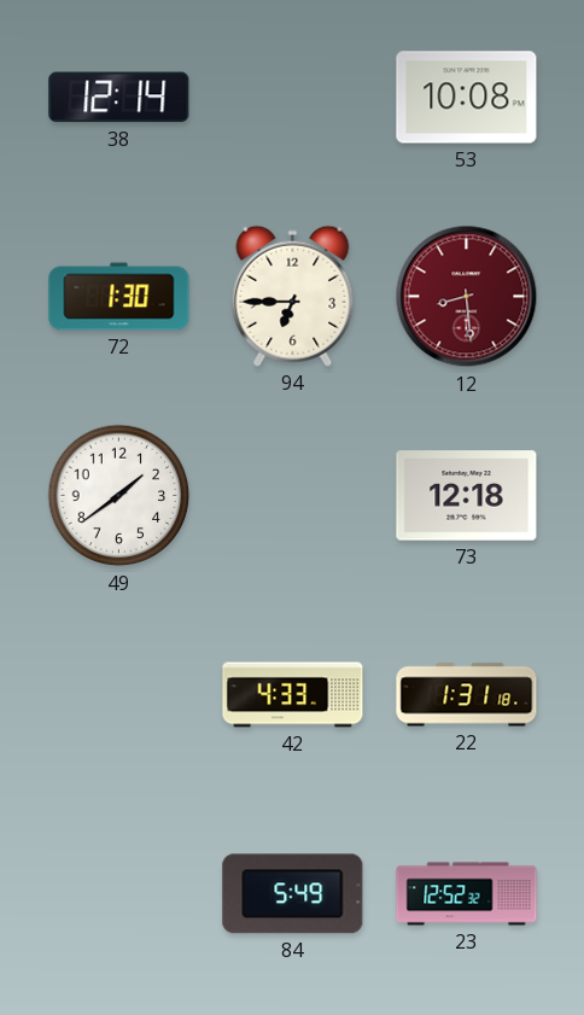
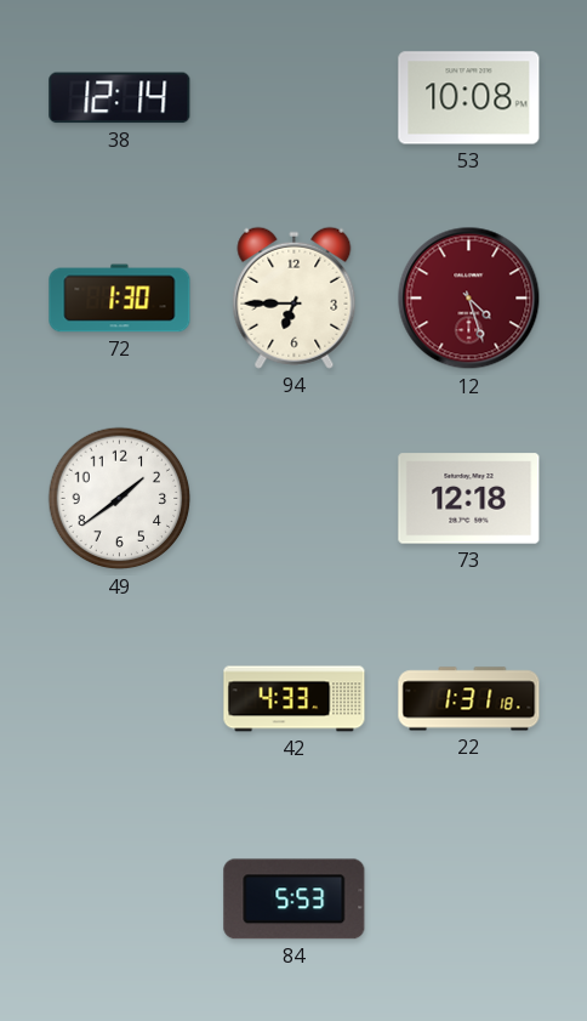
12: 8:29 -> 4:27
84: 5:49 -> 5:53
23: 12:52 -> none
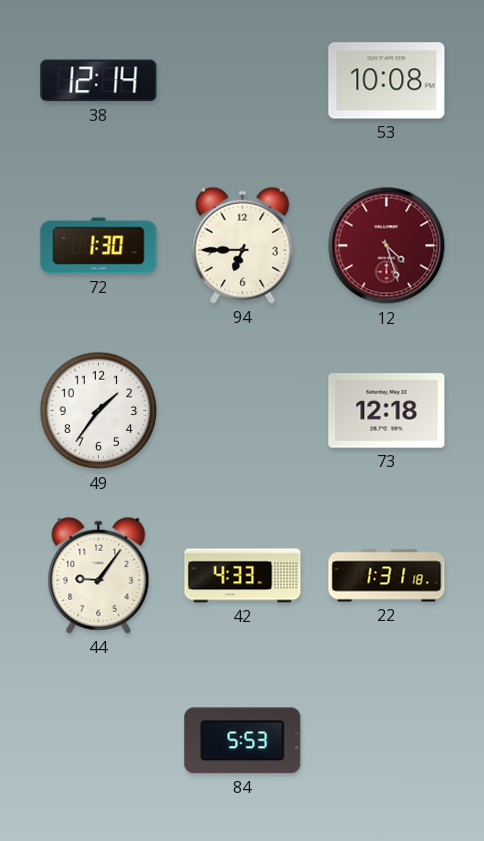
49: 1:39 -> 1:36
44: none -> 9:06
